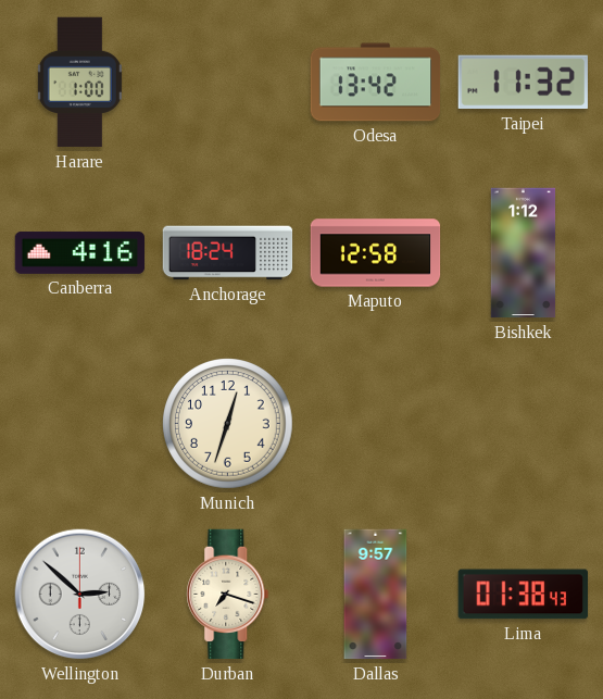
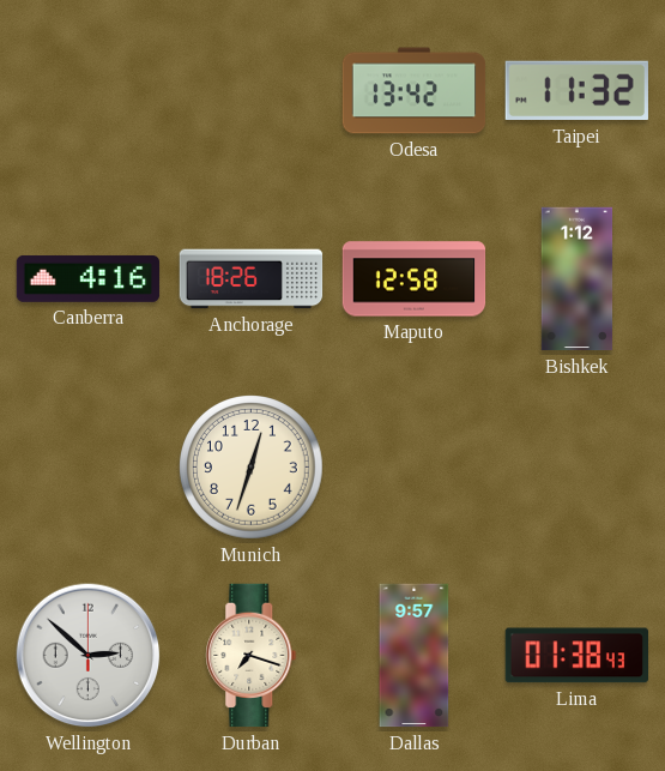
Harare: 1:00 -> none
Anchorage: 18:24 -> 18:26
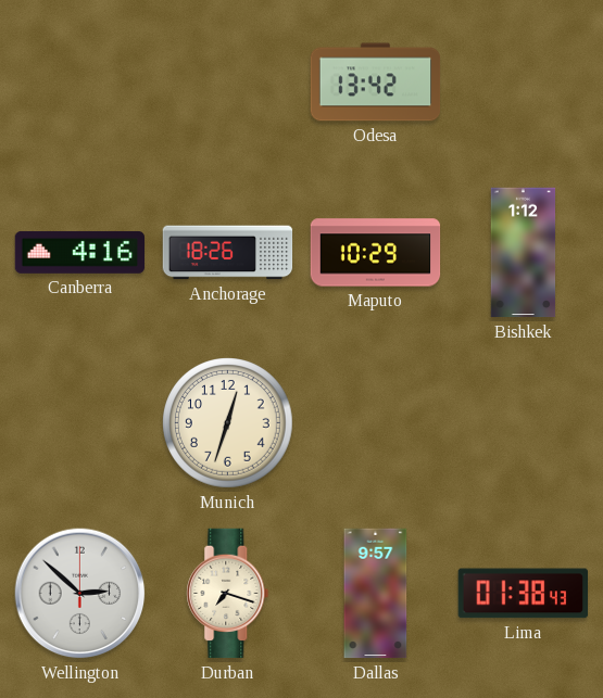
Taipei: 11:32 -> none
Maputo: 12:58 -> 10:29
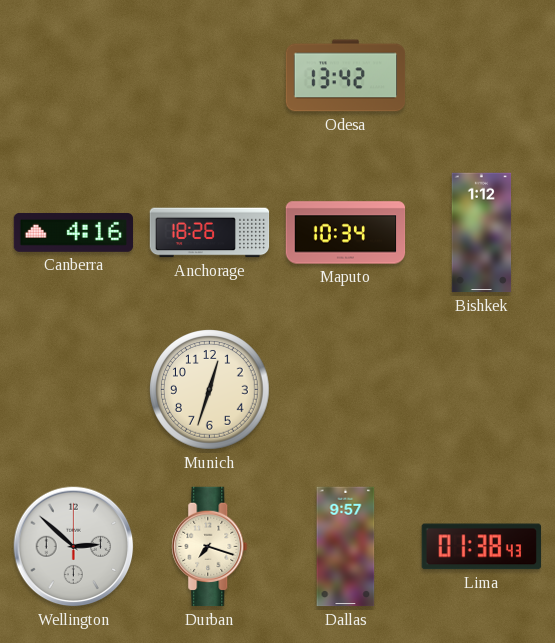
Maputo: 10:29 -> 10:34
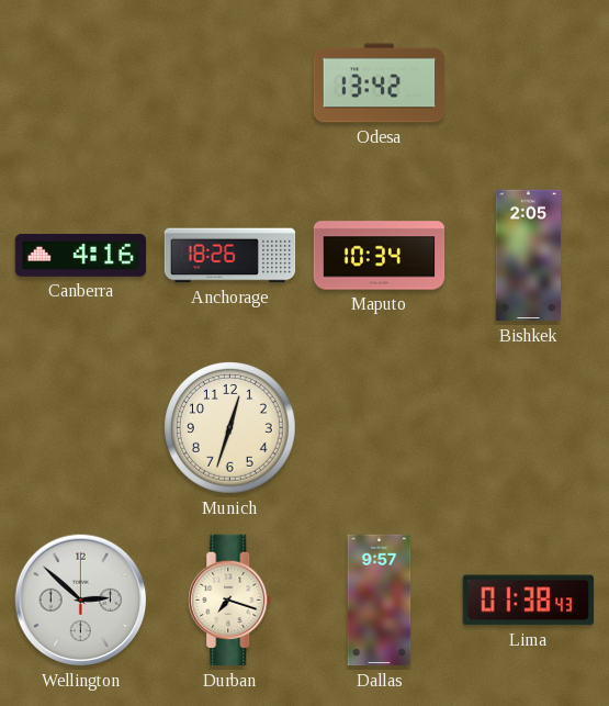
Bishkek: 1:12 -> 2:05
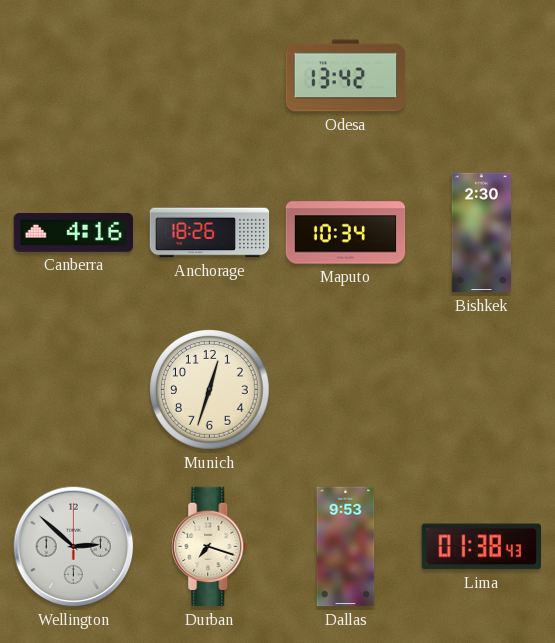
Bishkek: 2:05 -> 2:30
Dallas: 9:57 -> 9:53
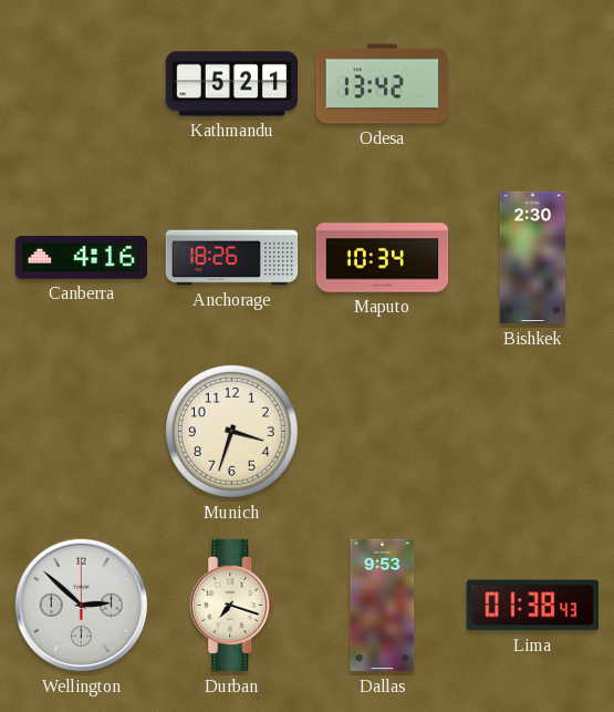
Kathmandu: none -> 5:21
Munich: 12:33 -> 3:33
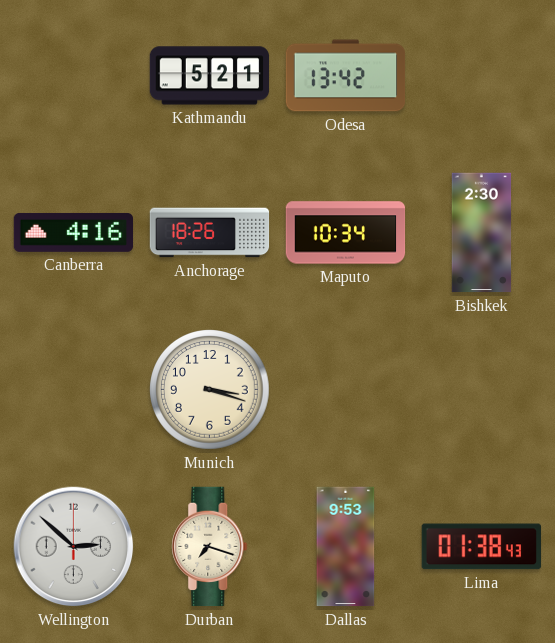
Munich: 3:33 -> 3:18
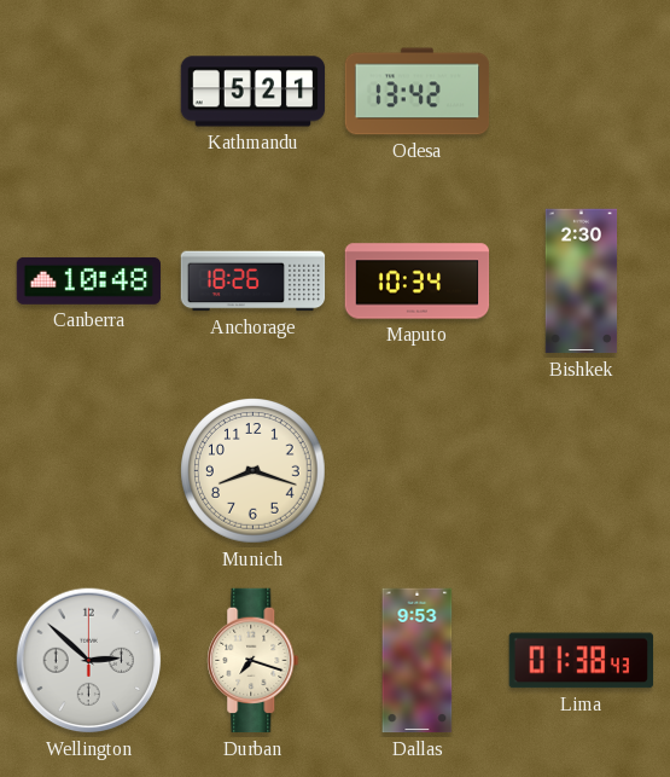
Canberra: 4:16 -> 10:48
Munich: 3:18 -> 8:18
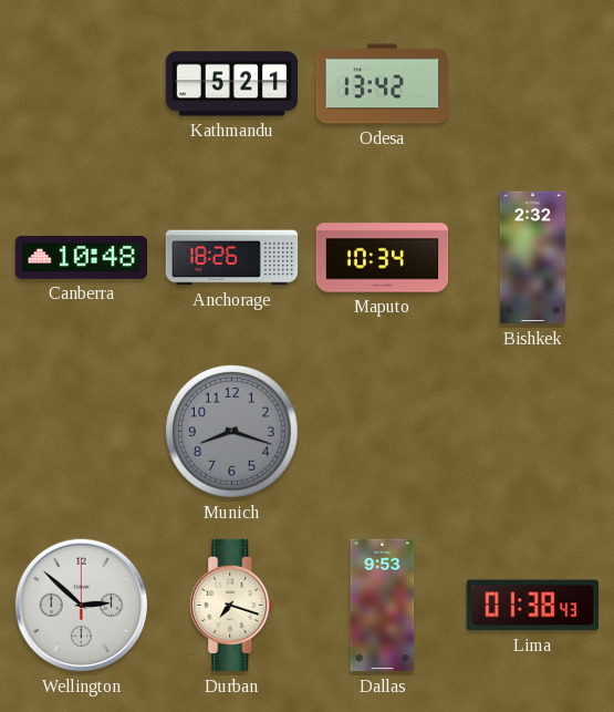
Bishkek: 2:30 -> 2:32
Munich dial: cream -> grey
